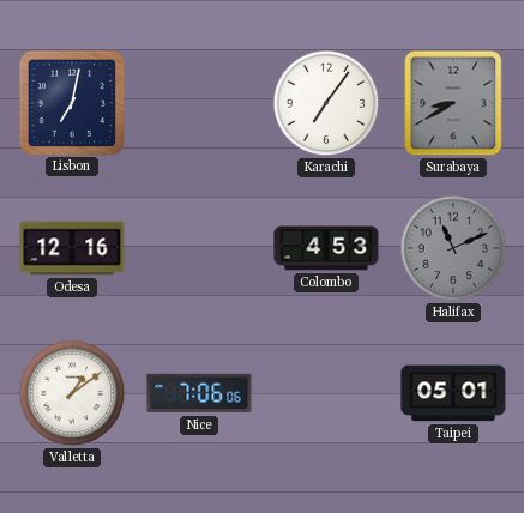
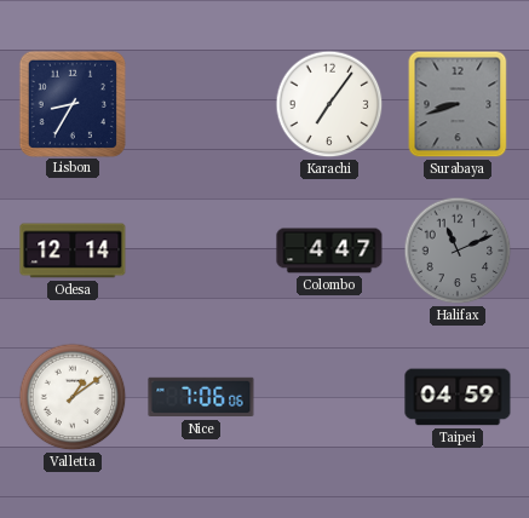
Lisbon: 7:02 -> 8:35
Surabaya: 8:40 -> 8:42
Odesa: 12:16 -> 12:14
Colombo: 4:53 -> 4:47
Taipei: 05:01 -> 04:59
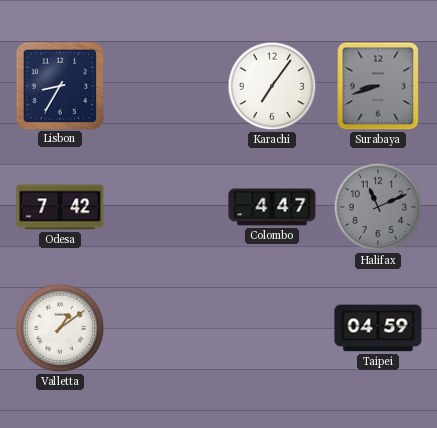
Odesa: 12:14 -> 7:42
Nice: 7:06 -> none
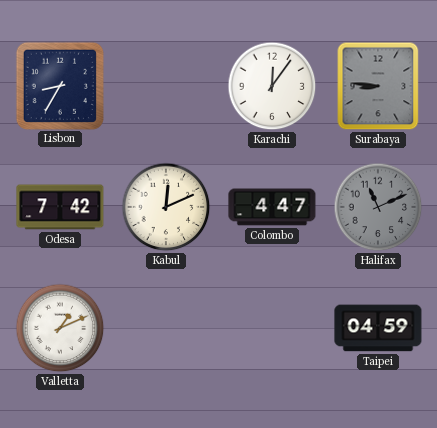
Karachi: 7:06 -> 12:06
Surabaya: 8:42 -> 8:46
Kabul: none -> 12:11
Valletta: 1:09 -> 1:11
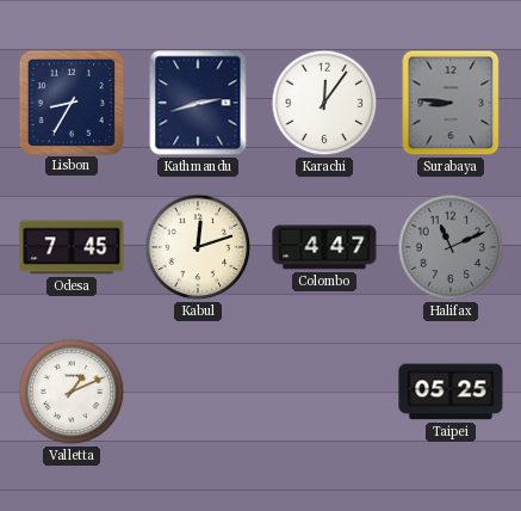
Kathmandu: none -> 2:42
Odesa: 7:42 -> 7:45
Kabul: 12:11 -> 12:12
Taipei: 04:59 -> 05:25
